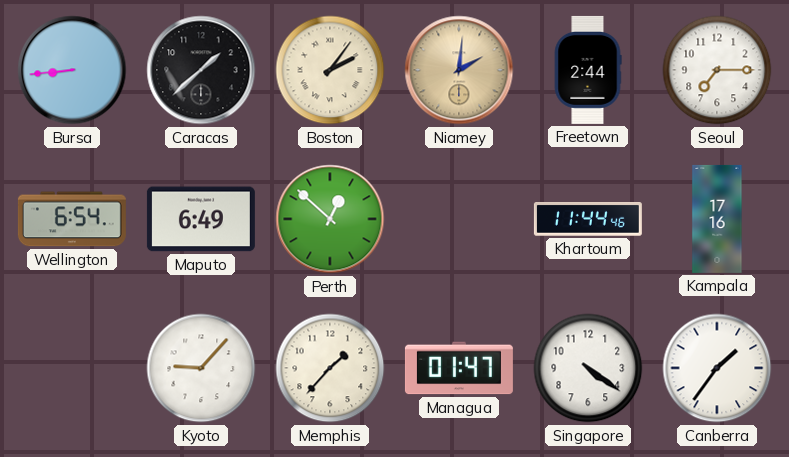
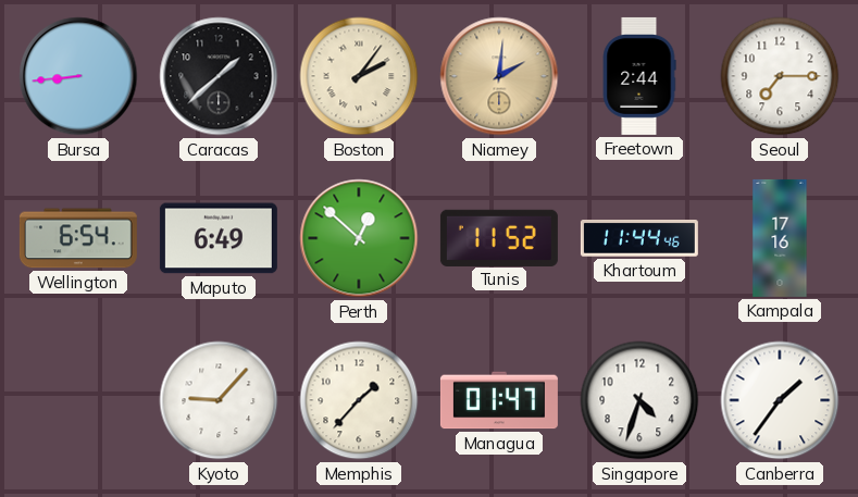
Tunis: none -> 11:52
Singapore: 4:21 -> 4:33
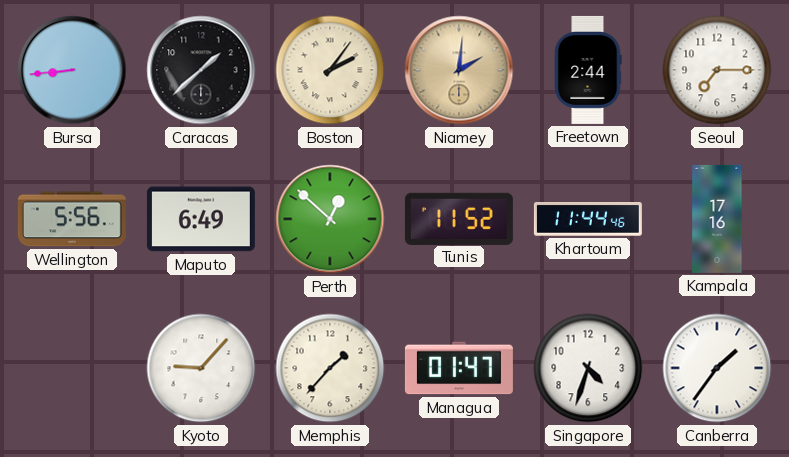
Wellington: 6:54 -> 5:56
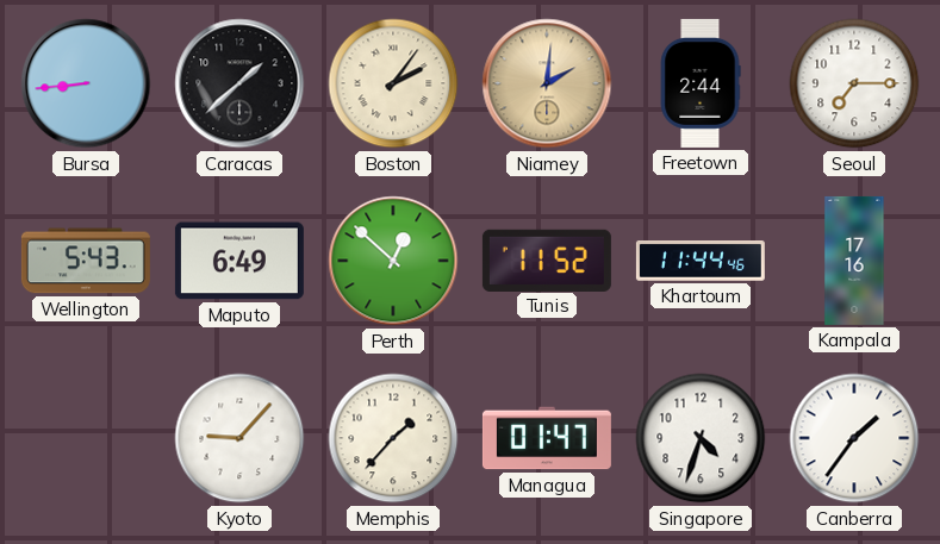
Wellington: 5:56 -> 5:43
